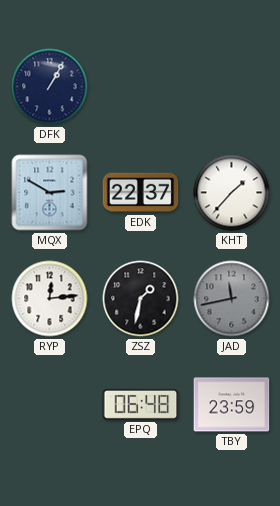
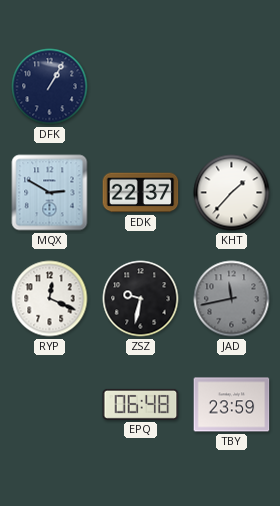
RYP: 12:14 -> 12:19
ZSZ: 1:32 -> 9:32
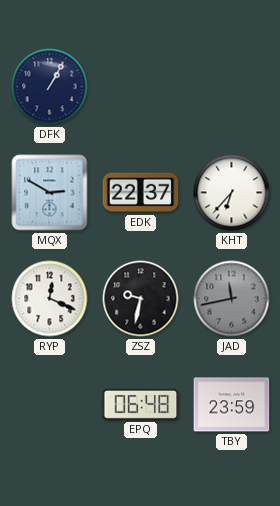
KHT: 1:37 -> 6:37
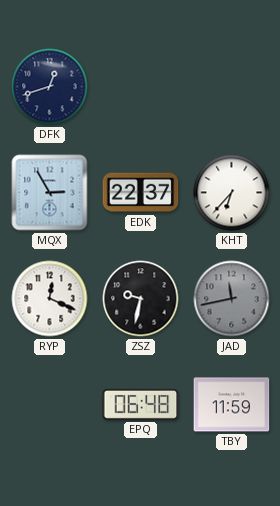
DFK: 1:05 -> 12:42
MQX: 2:50 -> 2:55
TBY: 23:59 -> 11:59
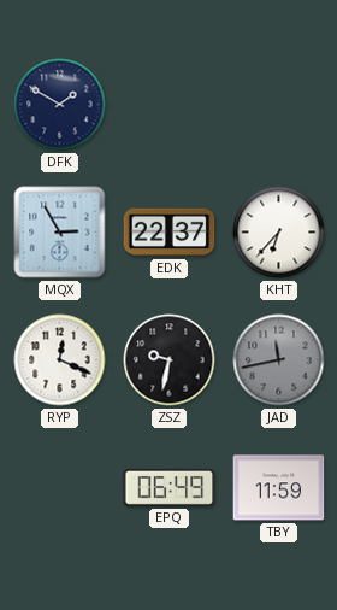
DFK: 12:42 -> 1:50
EPQ: 06:48 -> 06:49
